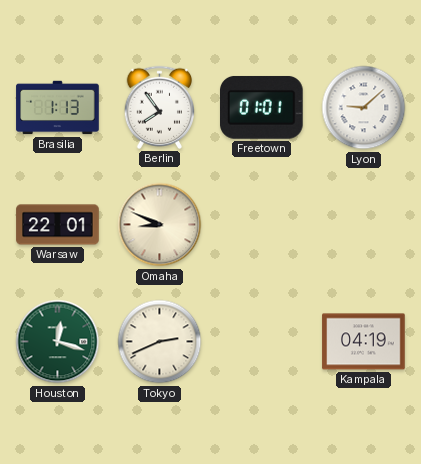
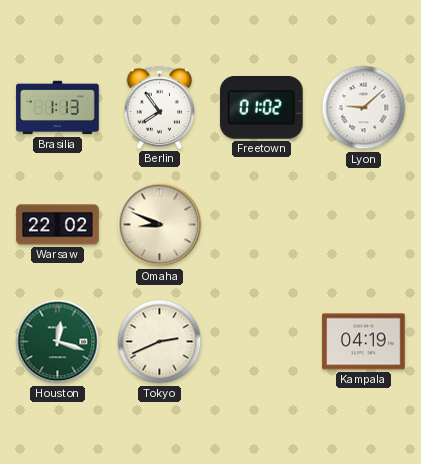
Freetown: 01:01 -> 01:02
Warsaw: 22:01 -> 22:02
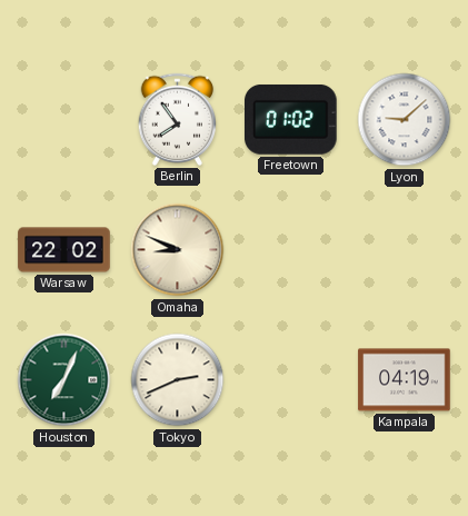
Brasilia: 1:13 -> none
Houston: 12:18 -> 7:04
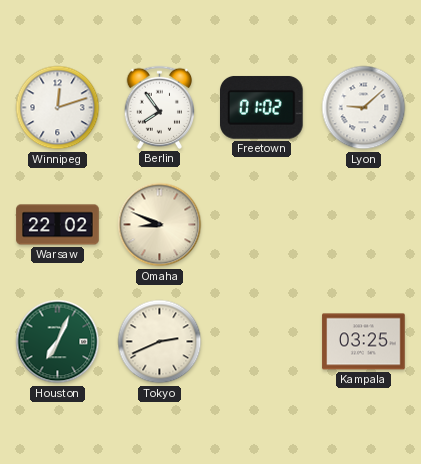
Winnipeg: none -> 12:12
Kampala: 04:19 -> 03:25
